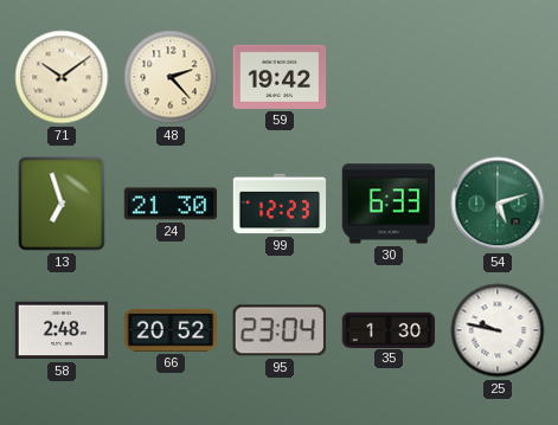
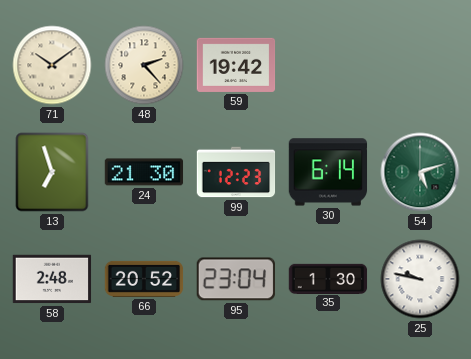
30: 6:33 -> 6:14
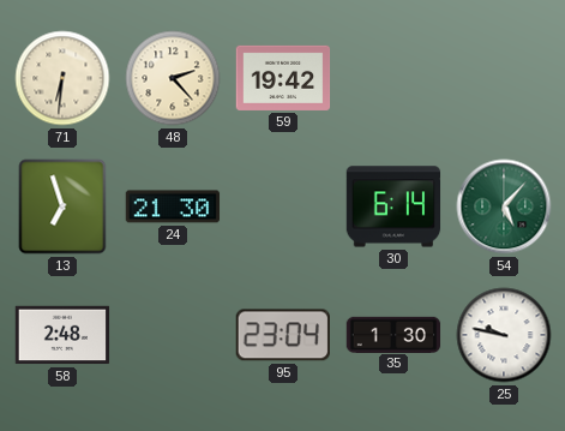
71: 10:09 -> 6:31
99: 12:23 -> none
54: 5:12 -> 5:07
66: 20:52 -> none
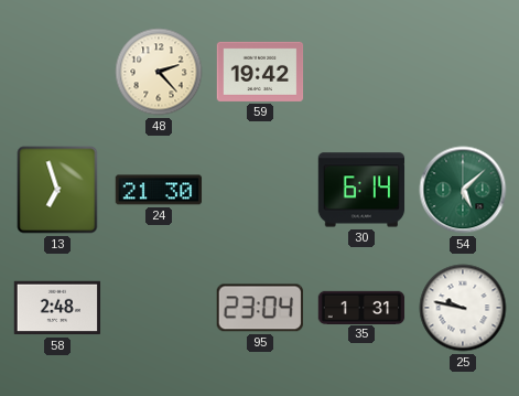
71: 6:31 -> none
54: 5:07 -> 5:08
35: 1:30 -> 1:31
